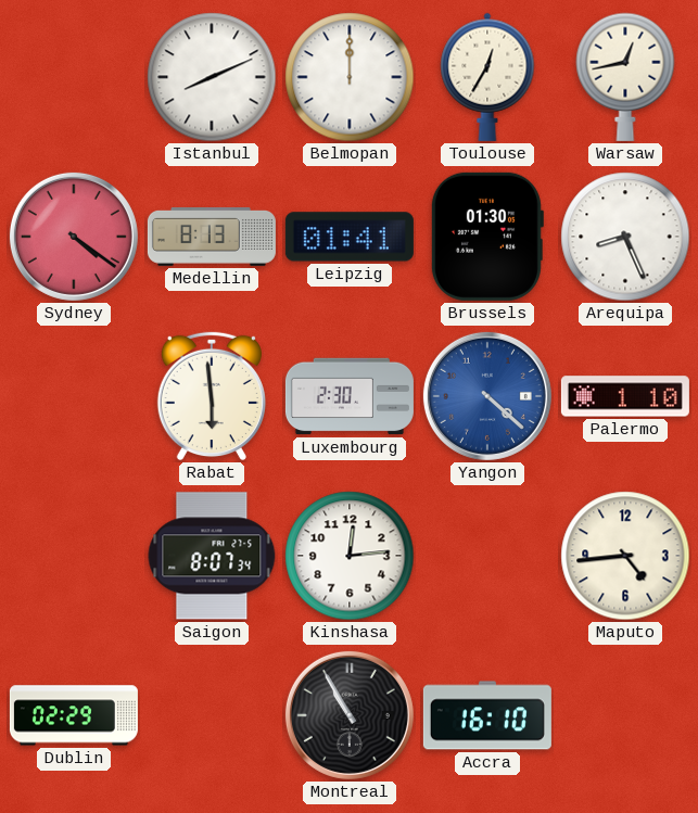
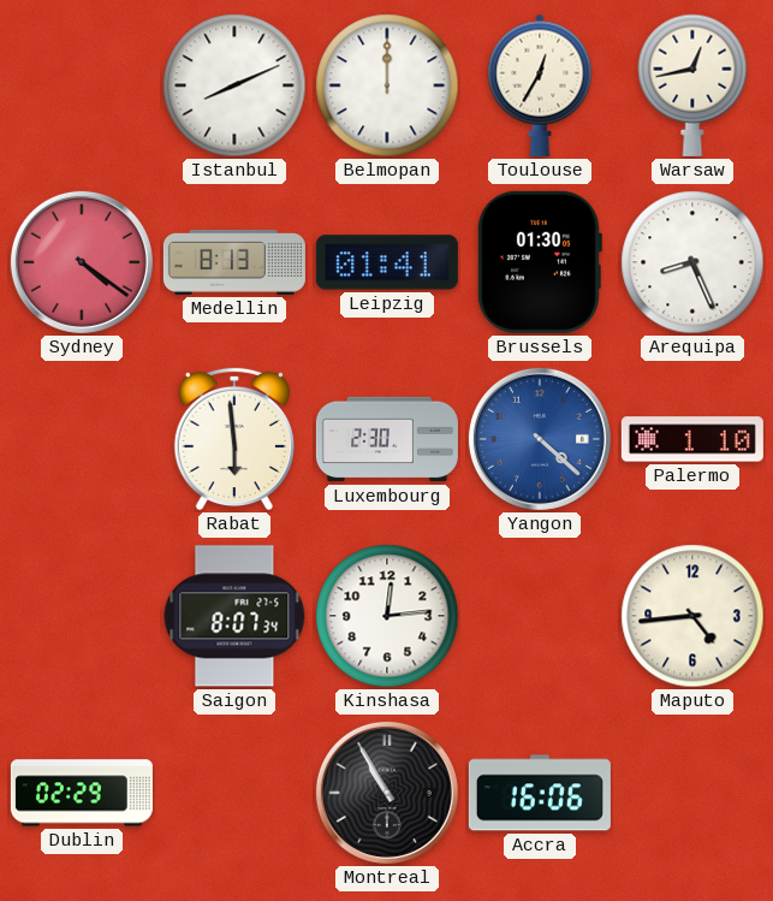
Accra: 16:10 -> 16:06
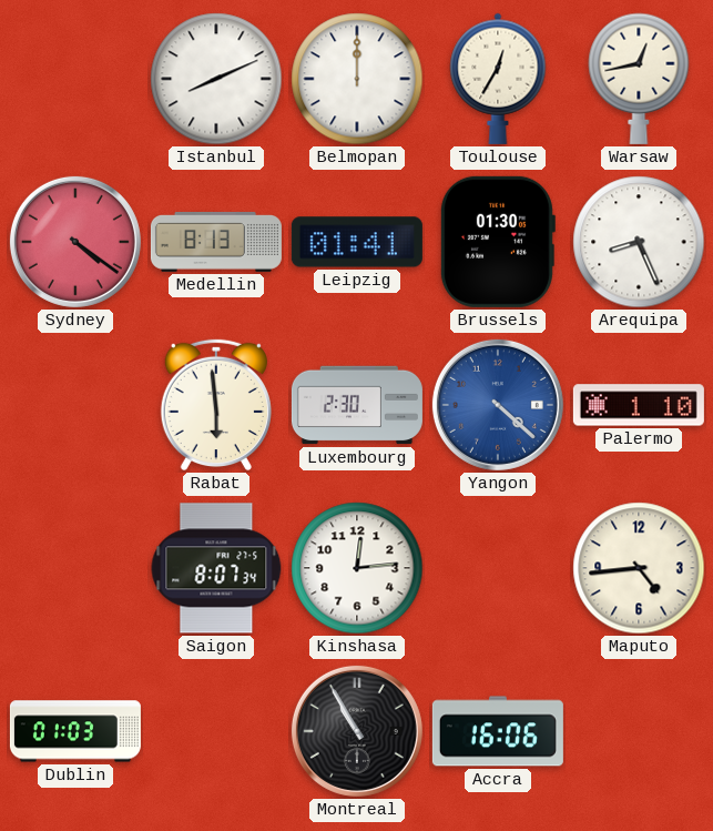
Dublin: 02:29 -> 01:03
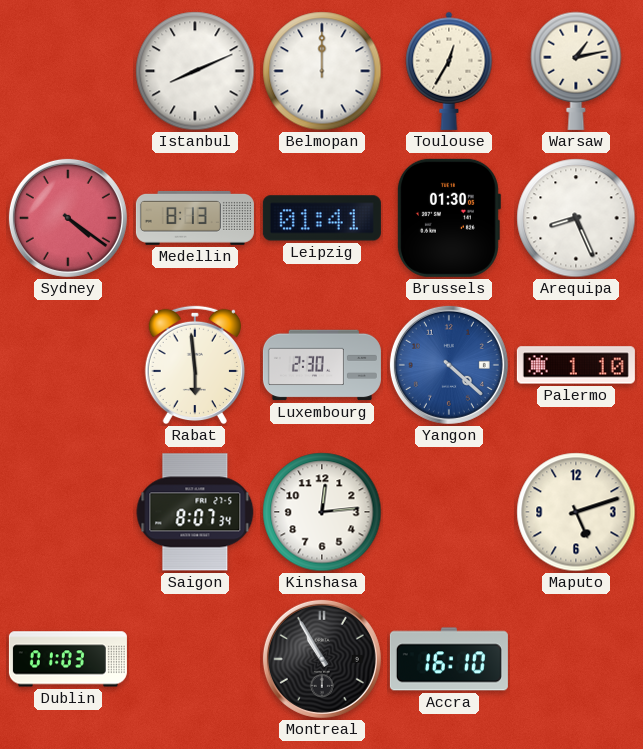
Warsaw: 12:43 -> 1:13
Maputo: 4:44 -> 5:12
Accra: 16:06 -> 16:10
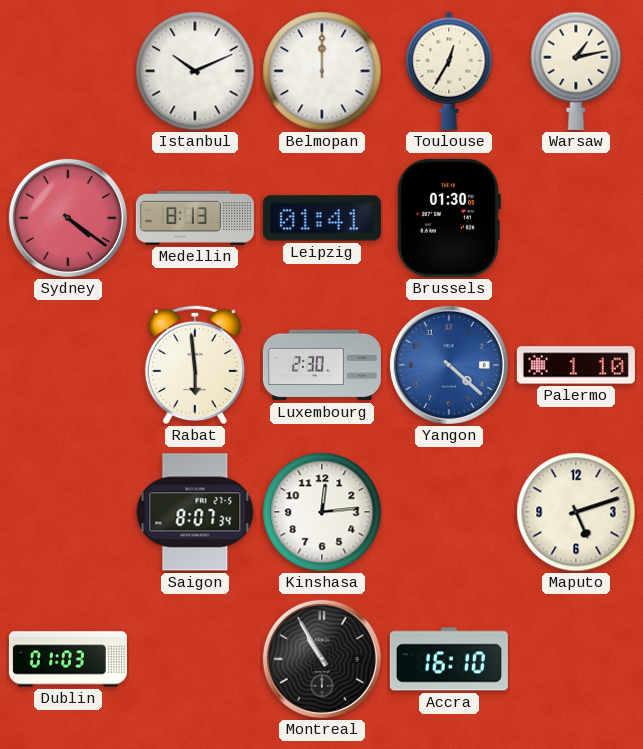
Istanbul: 8:11 -> 10:11
Arequipa: 8:26 -> none
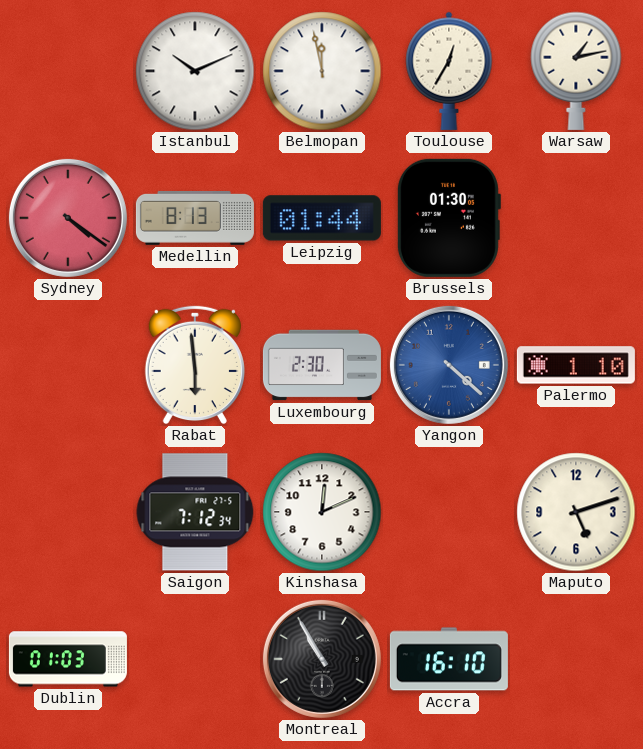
Belmopan: 12:00 -> 11:58
Leipzig: 01:41 -> 01:44
Saigon: 8:07 -> 7:12
Kinshasa: 12:14 -> 12:11
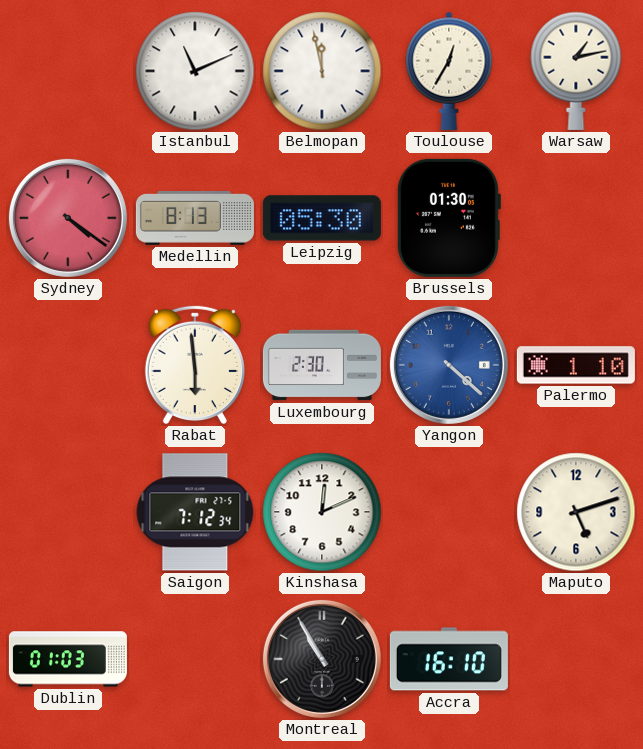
Istanbul: 10:11 -> 11:11
Leipzig: 01:44 -> 05:30
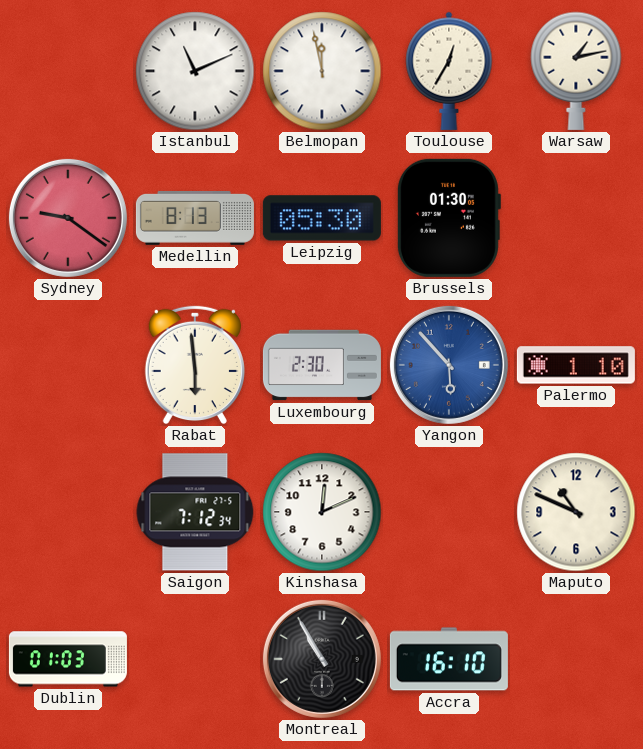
Sydney: 4:21 -> 9:21
Yangon: 4:22 -> 5:53
Maputo: 5:12 -> 10:49
